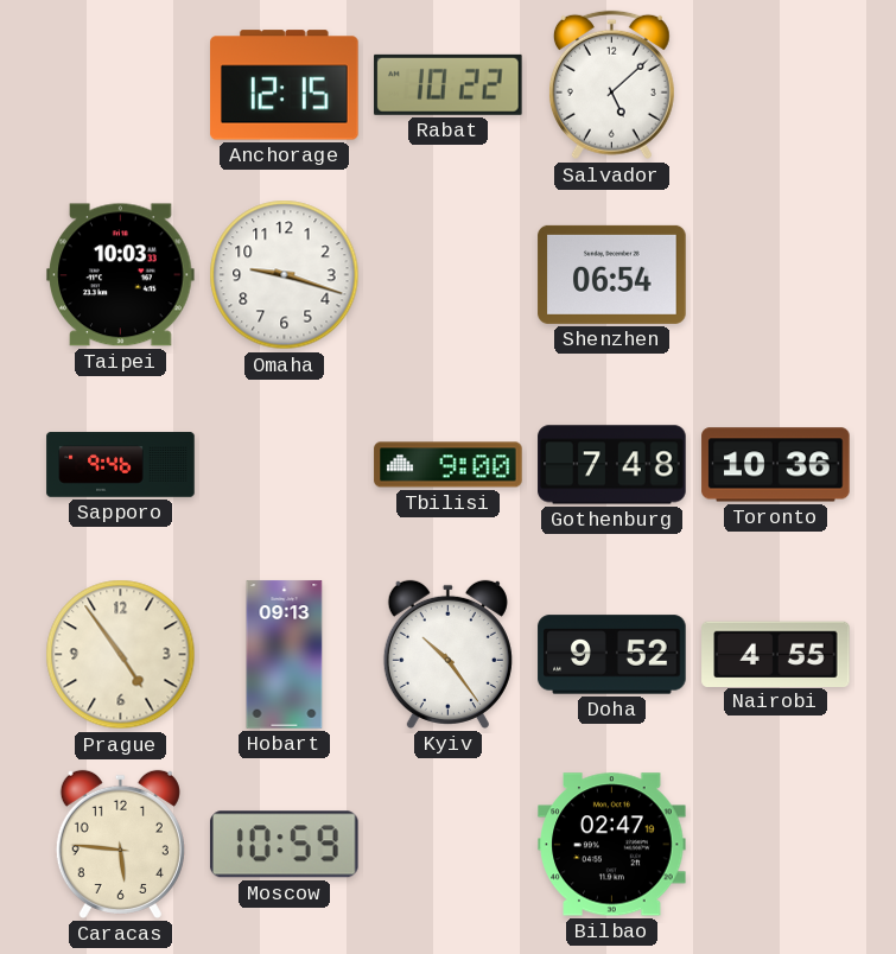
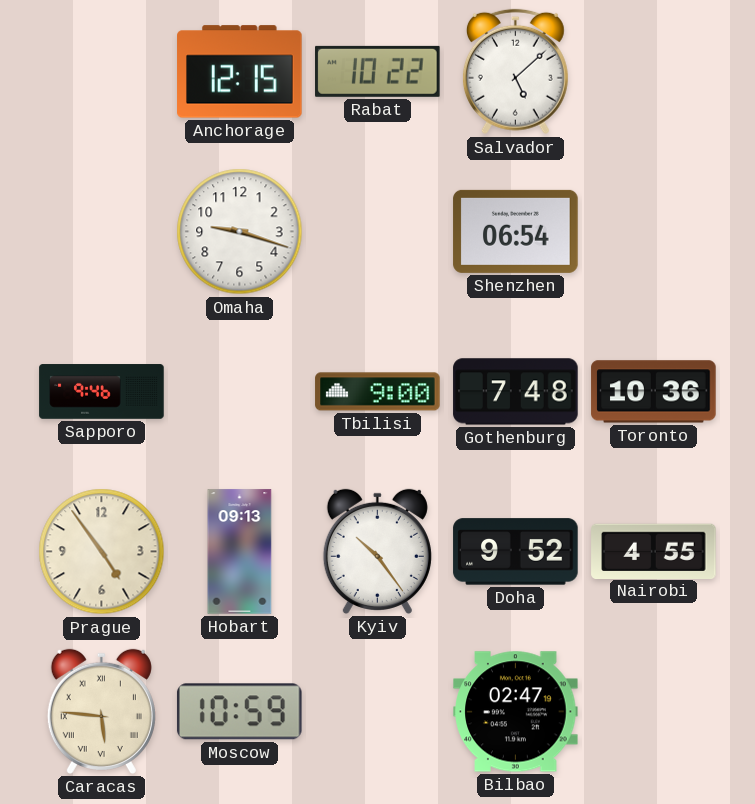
Taipei: 10:03 -> none
Caracas numerals: Arabic -> Roman
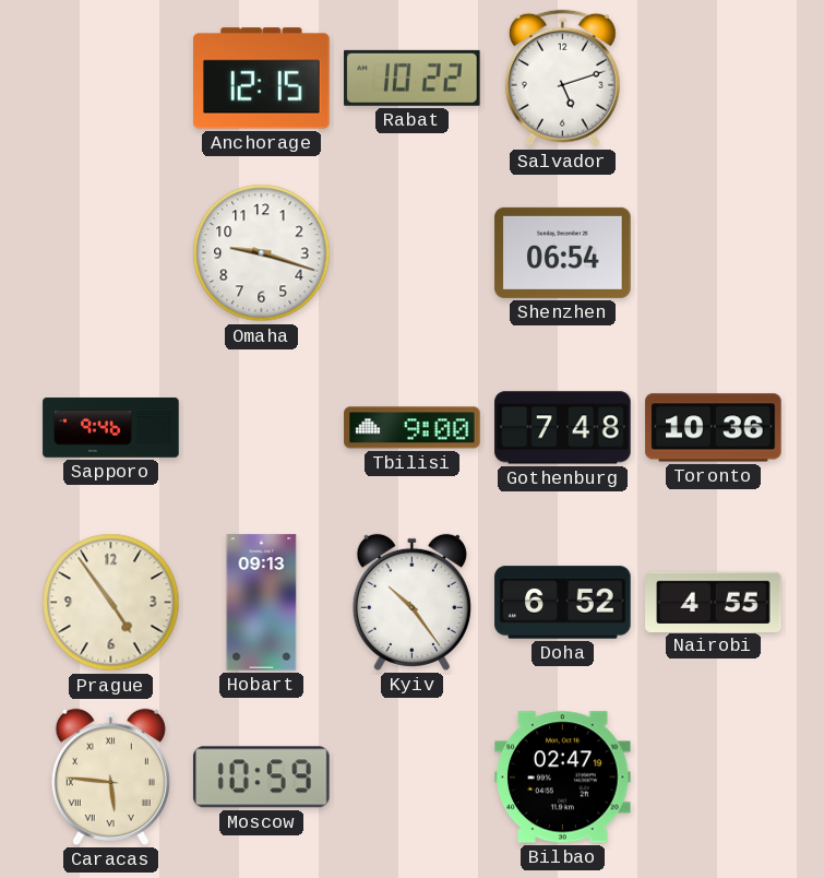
Salvador: 5:08 -> 5:12
Doha: 9:52 -> 6:52
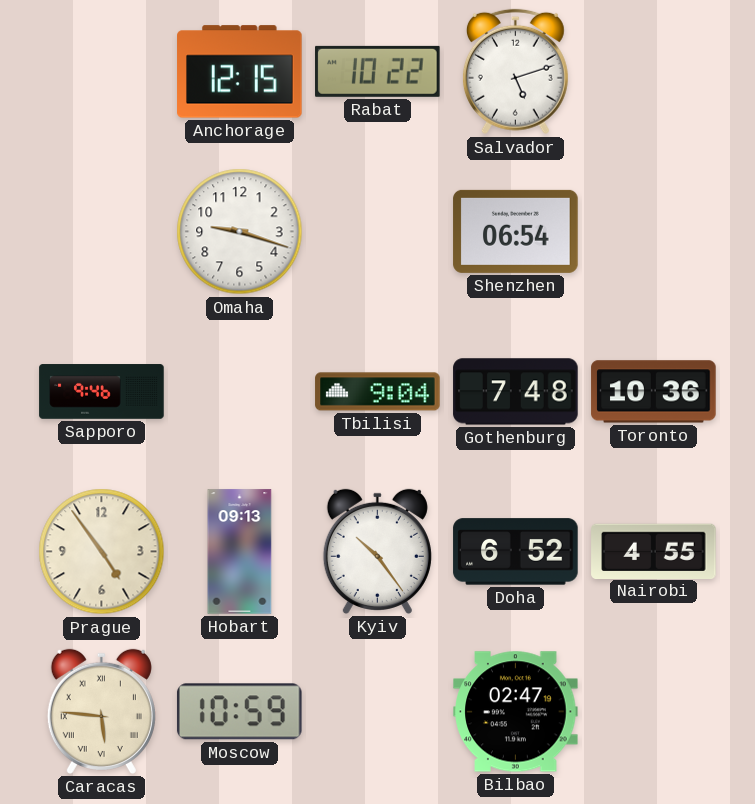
Tbilisi: 9:00 -> 9:04
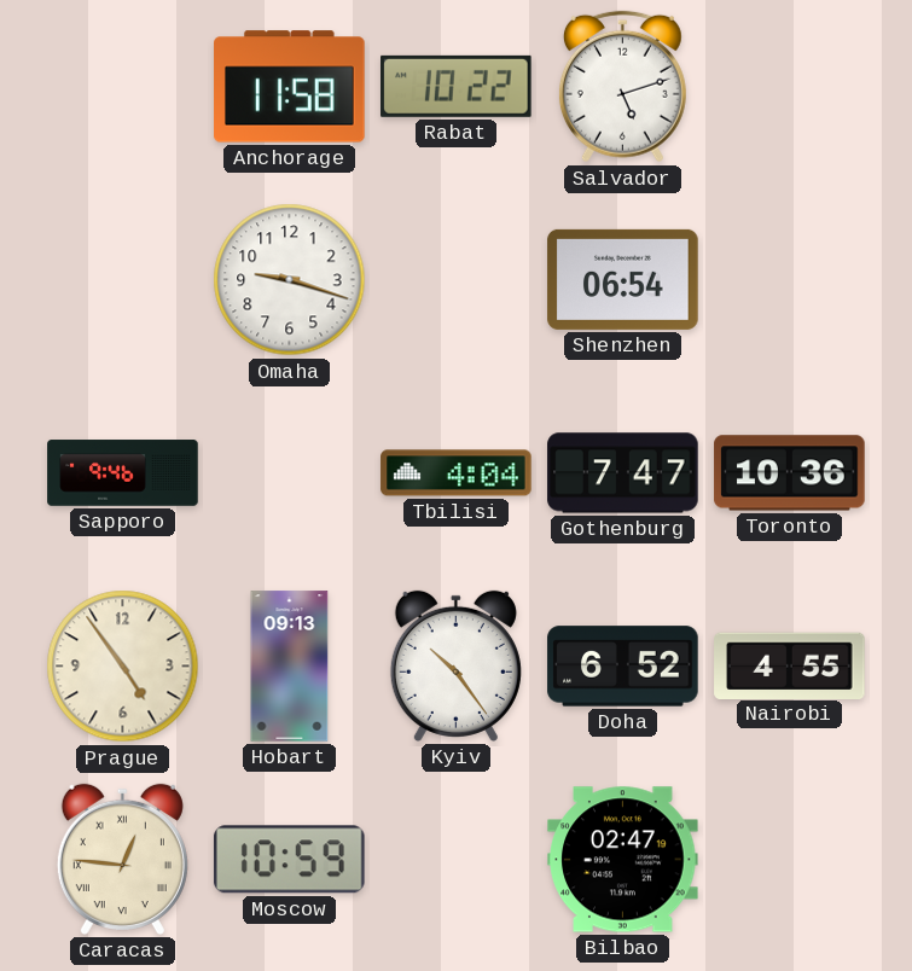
Anchorage: 12:15 -> 11:58
Tbilisi: 9:04 -> 4:04
Gothenburg: 7:48 -> 7:47
Caracas: 5:46 -> 12:46
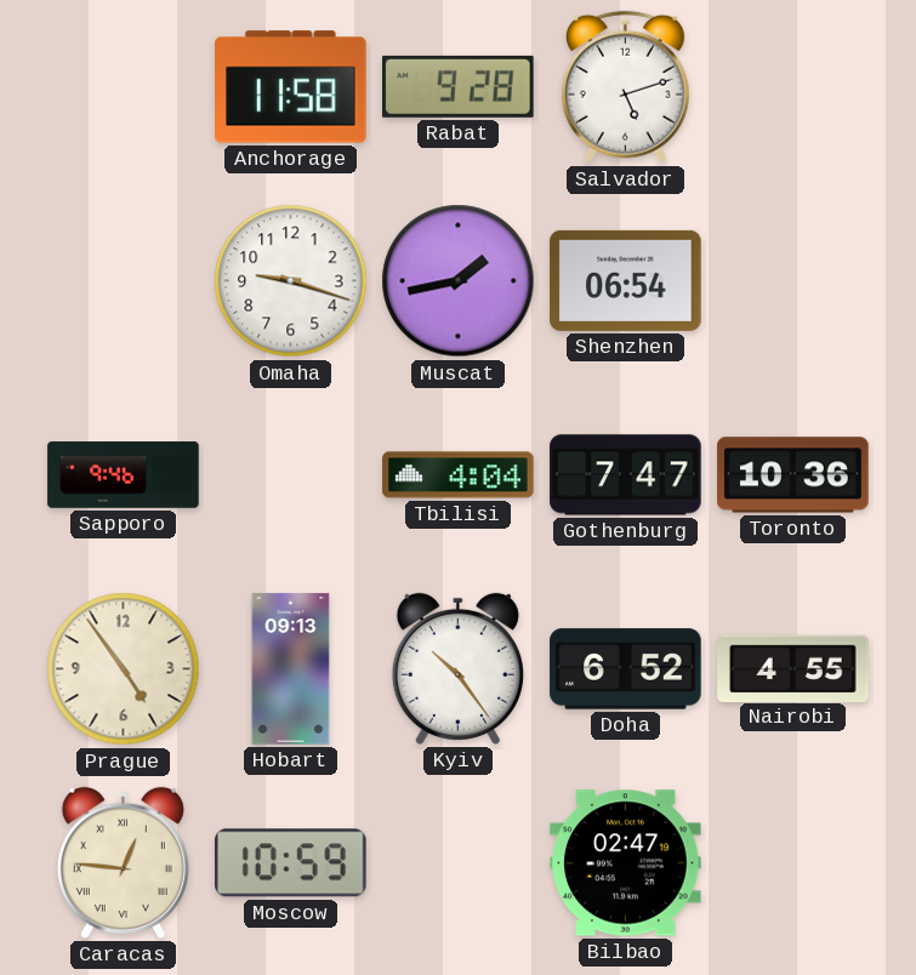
Rabat: 10:22 -> 9:28
Muscat: none -> 1:43
